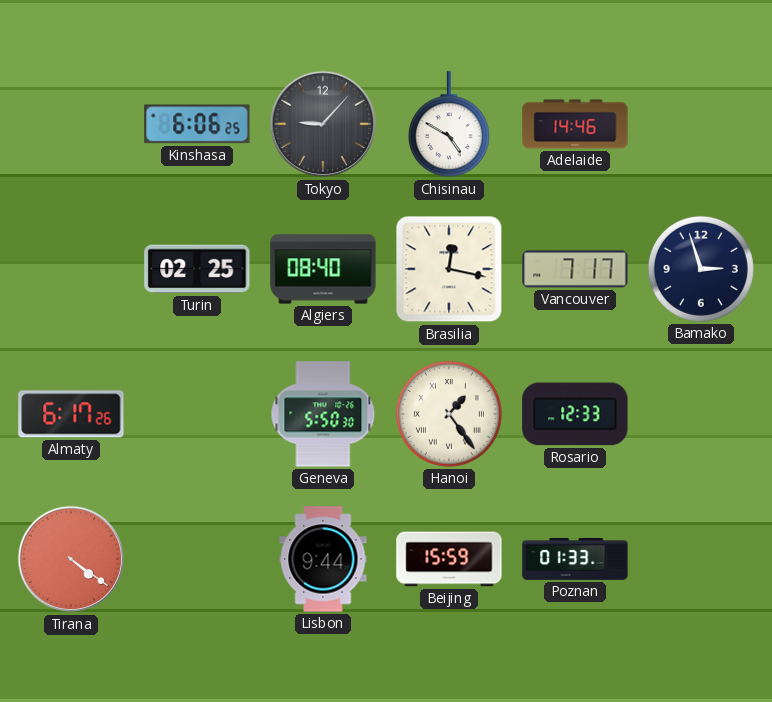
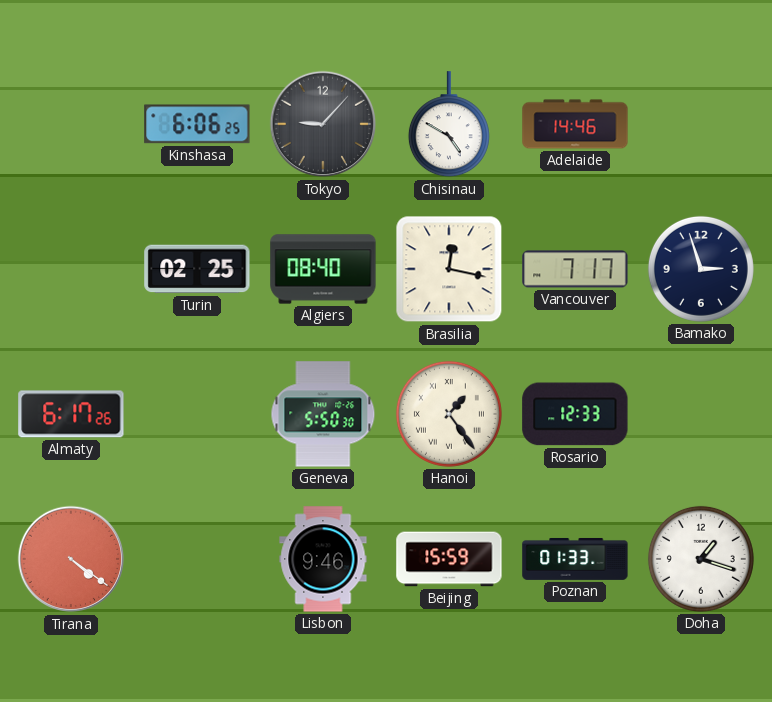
Lisbon: 9:44 -> 9:46
Doha: none -> 1:18
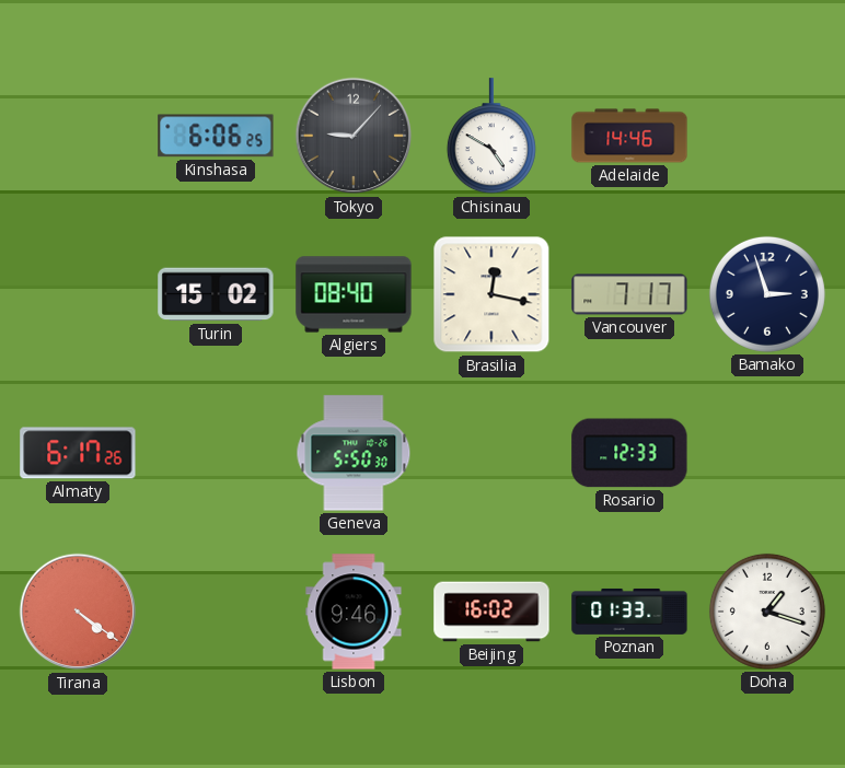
Turin: 02:25 -> 15:02
Hanoi: 1:24 -> none
Beijing: 15:59 -> 16:02
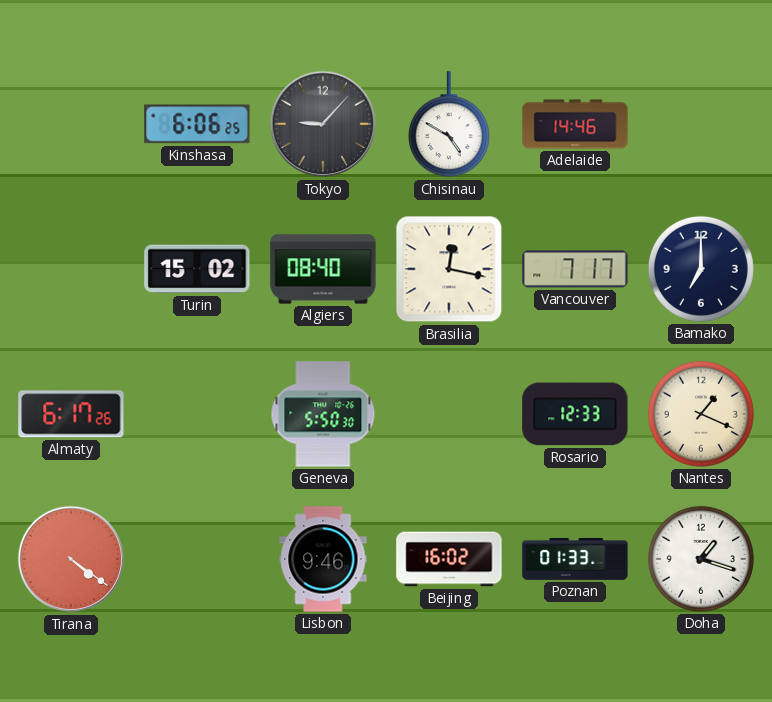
Bamako: 2:57 -> 7:00
Nantes: none -> 1:19
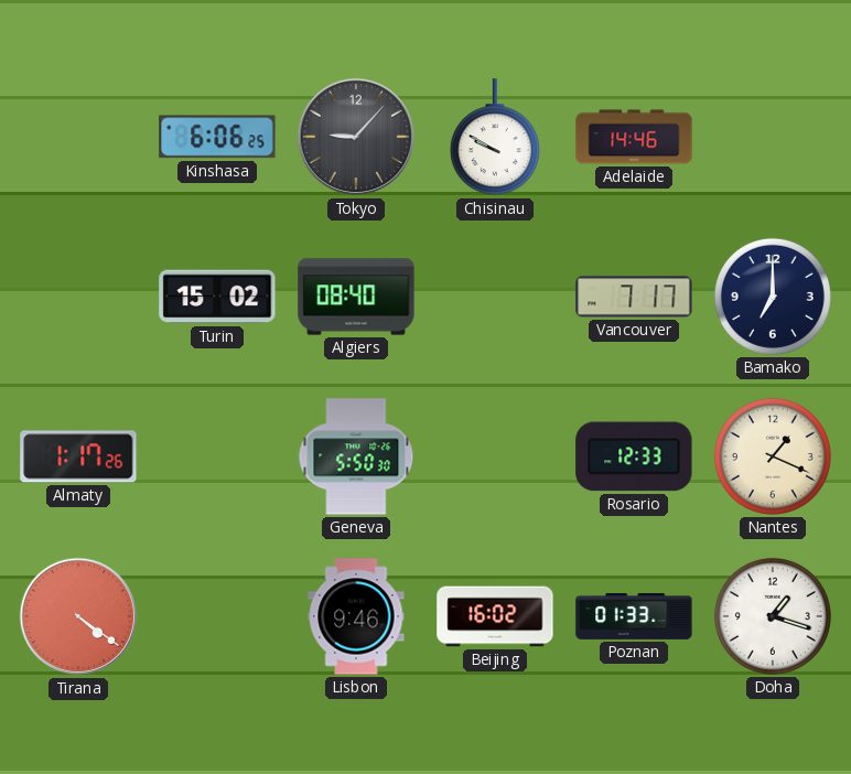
Chisinau: 4:50 -> 9:50
Brasilia: 12:17 -> none
Almaty: 6:17 -> 1:17
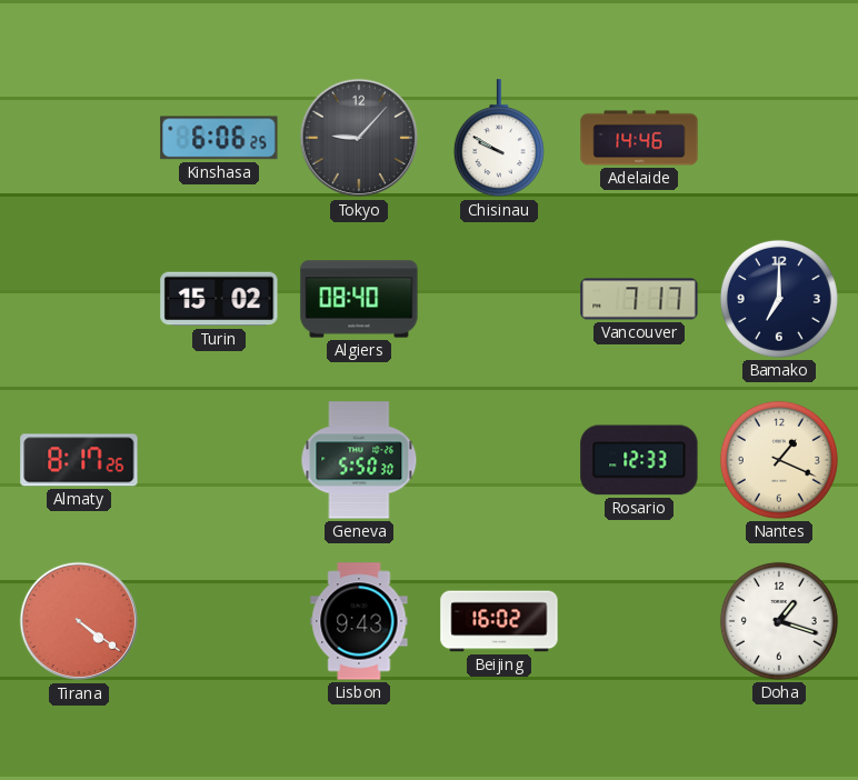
Almaty: 1:17 -> 8:17
Lisbon: 9:46 -> 9:43
Poznan: 01:33 -> none
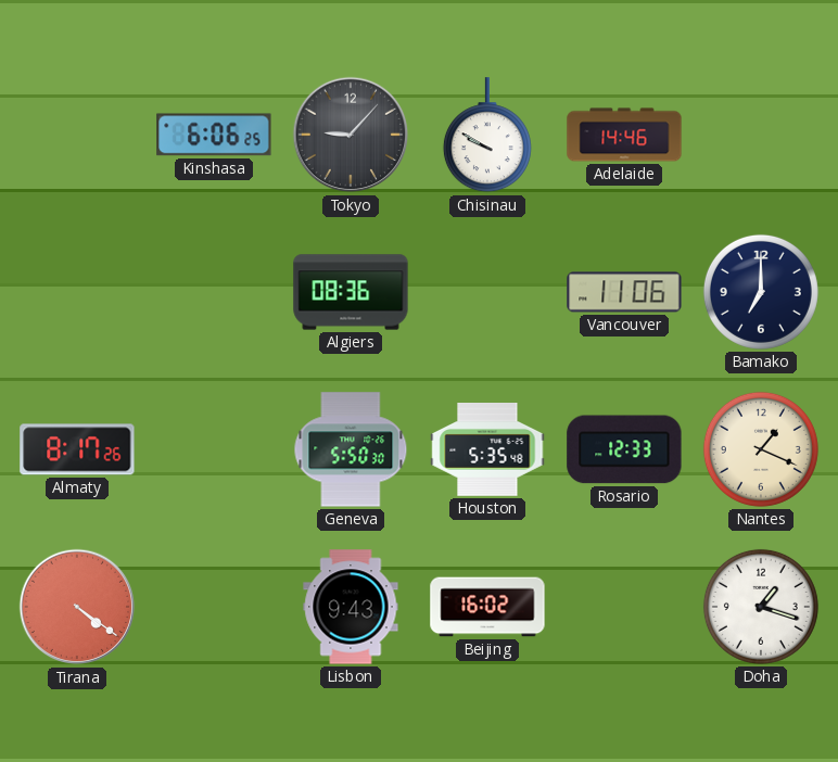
Turin: 15:02 -> none
Algiers: 08:40 -> 08:36
Vancouver: 7:17 -> 11:06
Houston: none -> 5:35
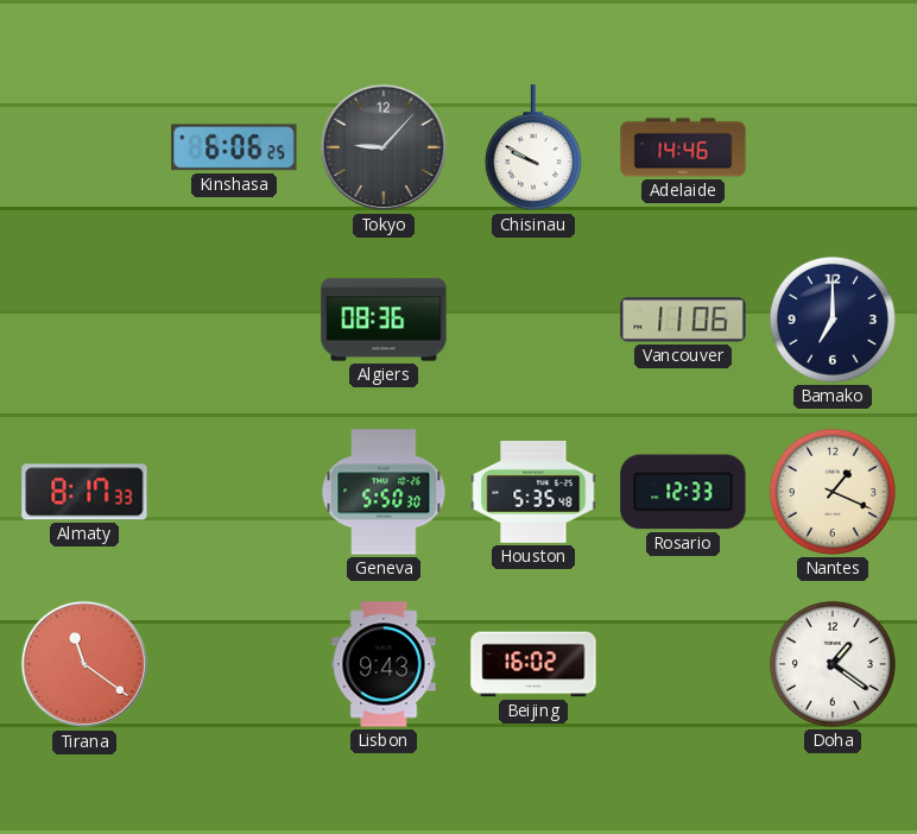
Almaty: 8:17:26 -> 8:17:33
Tirana: 4:21 -> 11:21
Doha: 1:18 -> 1:21
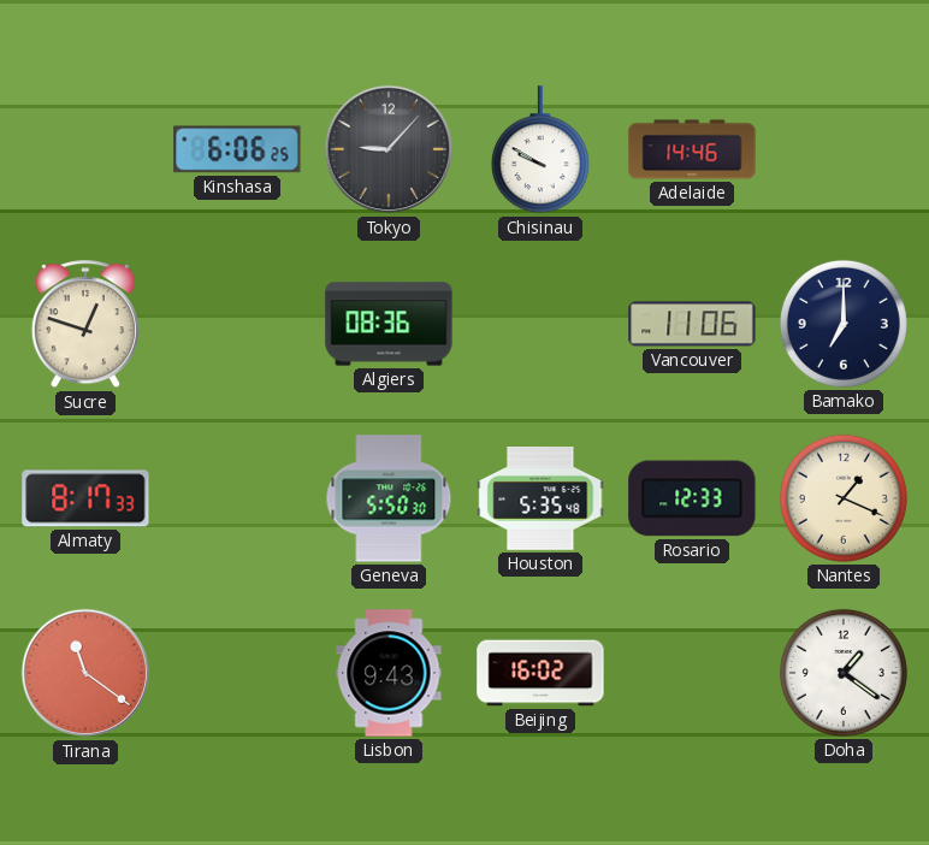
Sucre: none -> 12:48
